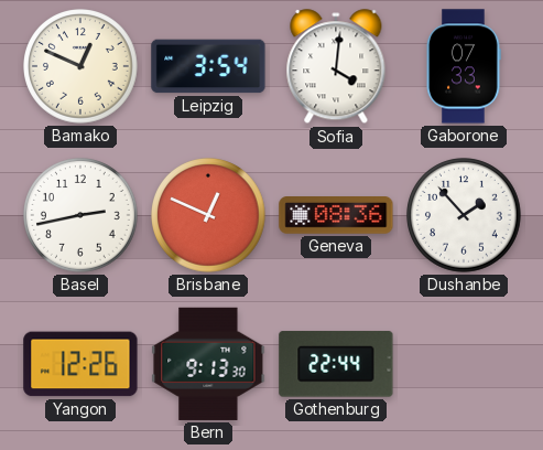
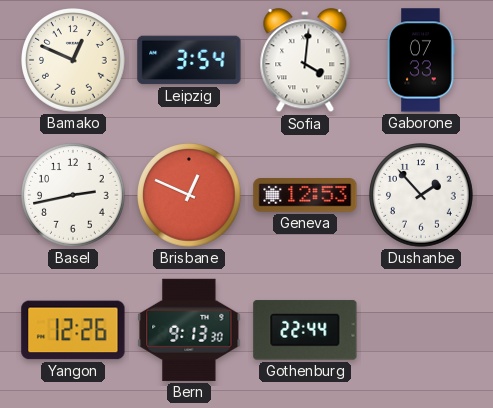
Geneva: 08:36 -> 12:53
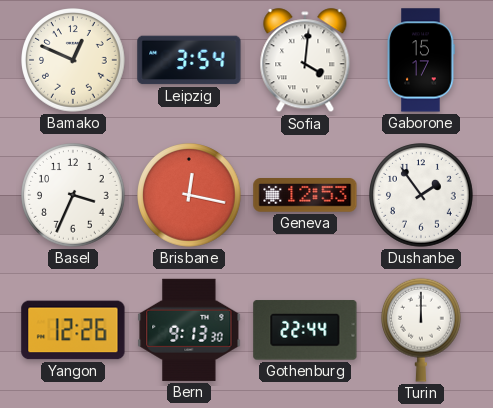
Gaborone: 07:33 -> 15:17
Basel: 2:43 -> 3:34
Brisbane: 12:49 -> 12:17
Dushanbe: 1:53 -> 1:54
Turin: none -> 12:00
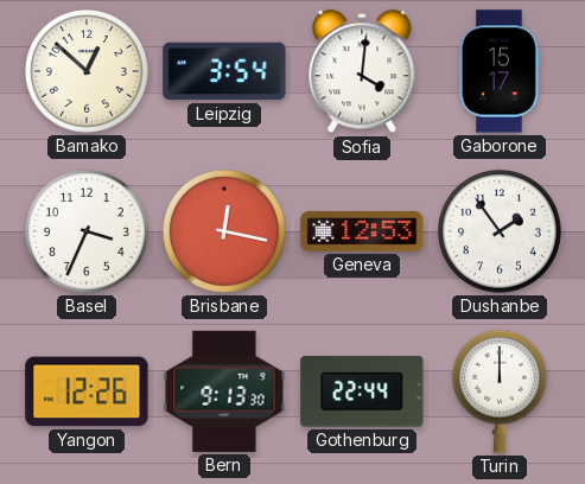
Bamako: 12:49 -> 12:52
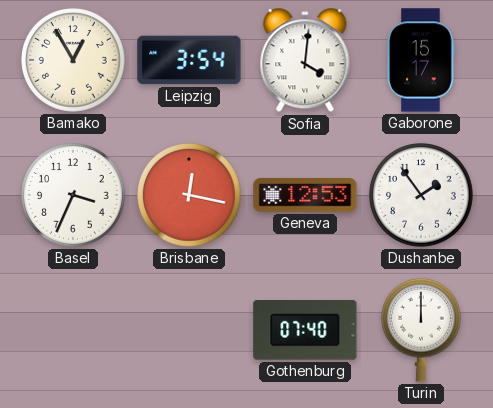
Bamako: 12:52 -> 12:55
Yangon: 12:26 -> none
Bern: 9:13 -> none
Gothenburg: 22:44 -> 07:40
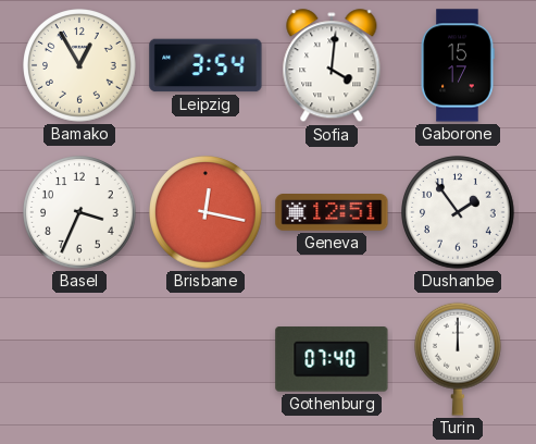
Geneva: 12:53 -> 12:51
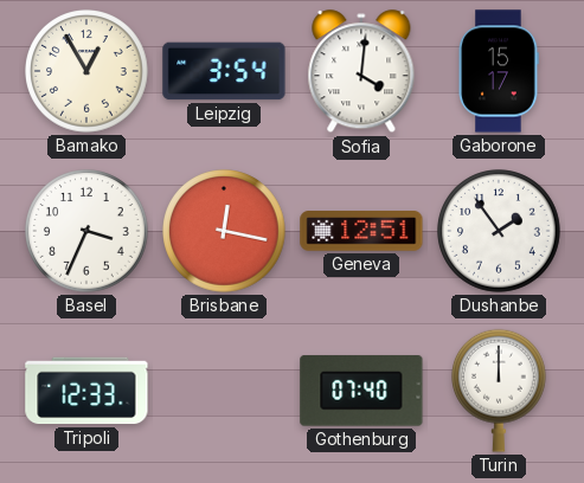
Tripoli: none -> 12:33
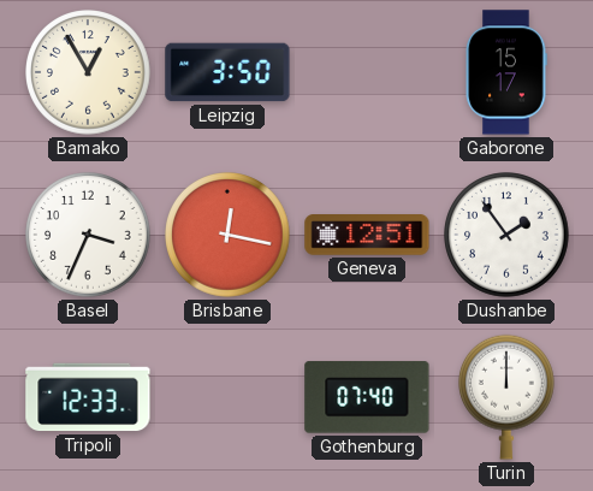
Leipzig: 3:54 -> 3:50
Sofia: 4:01 -> none
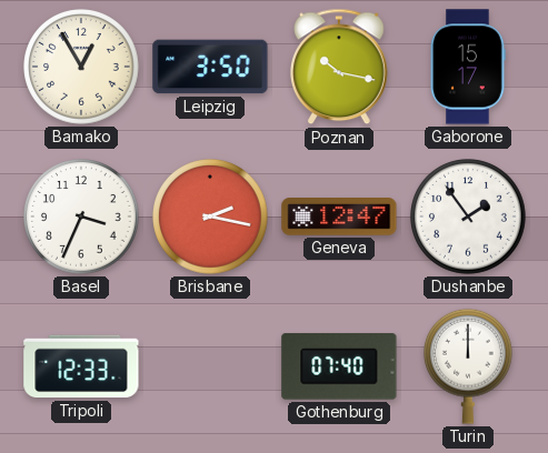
Poznan: none -> 10:17
Brisbane: 12:17 -> 2:17
Geneva: 12:51 -> 12:47
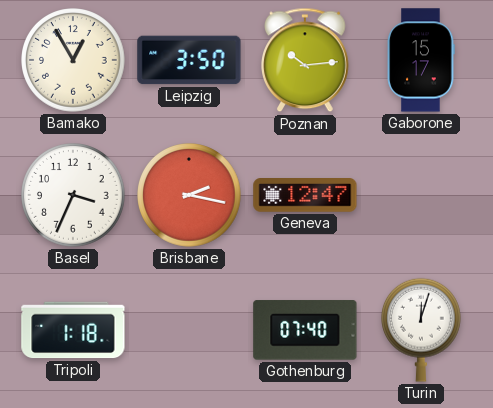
Poznan: 10:17 -> 10:14
Dushanbe: 1:54 -> none
Tripoli: 12:33 -> 1:18
Turin: 12:00 -> 12:03
